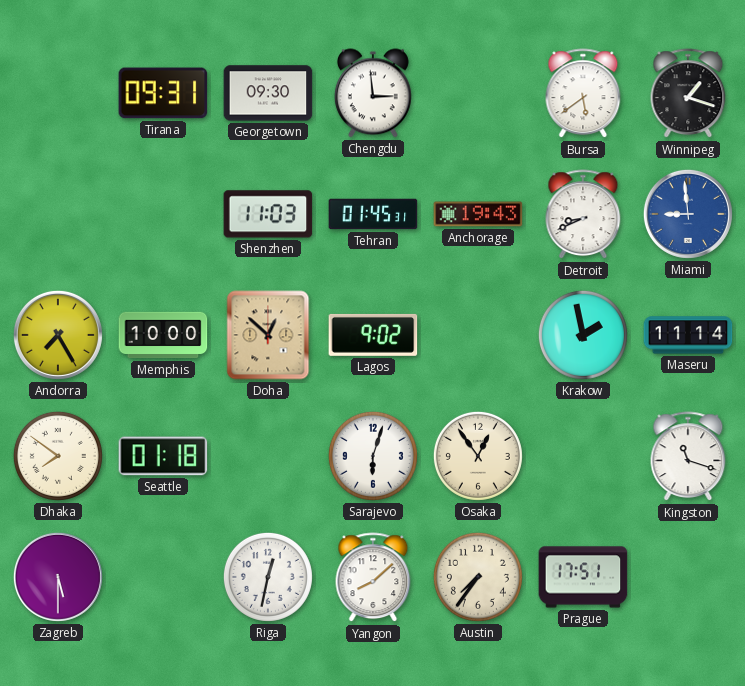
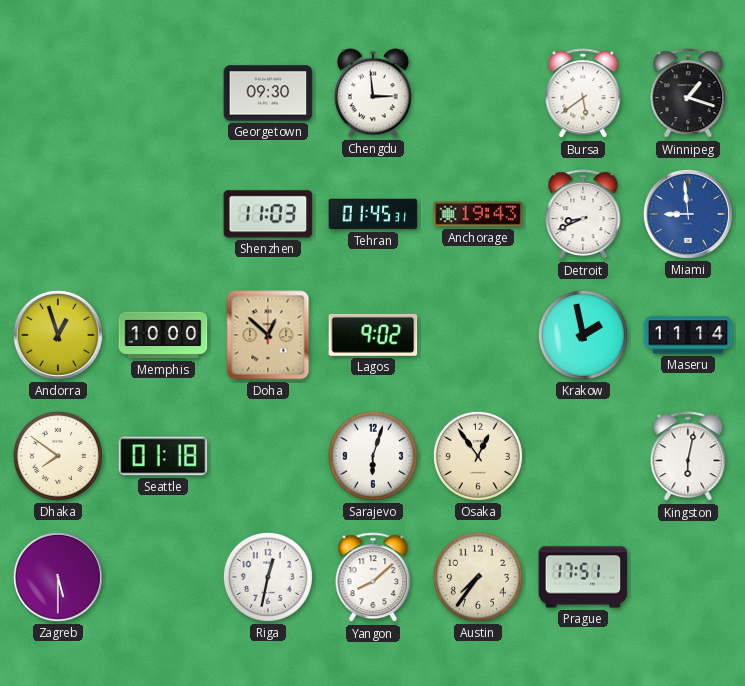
Tirana: 09:31 -> none
Andorra: 7:25 -> 12:57
Kingston: 11:18 -> 6:02
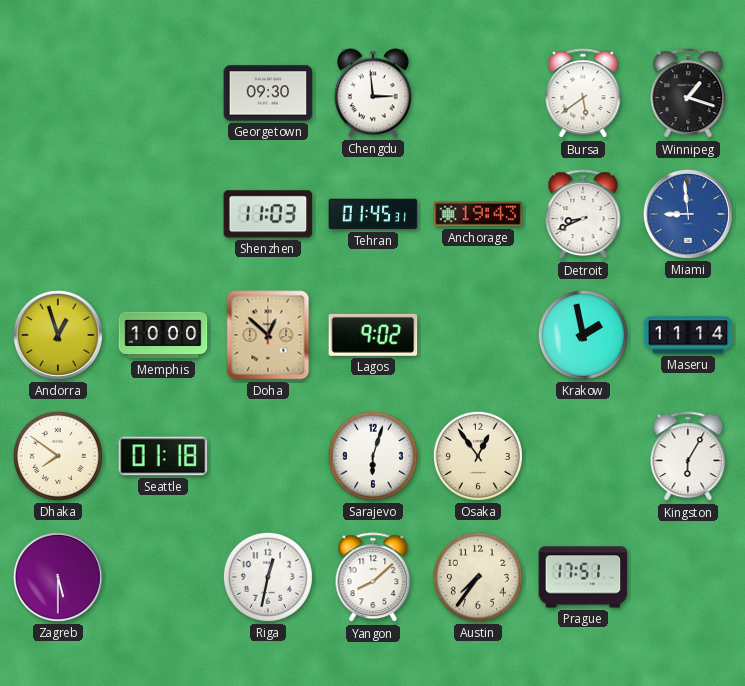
Kingston: 6:02 -> 6:05
